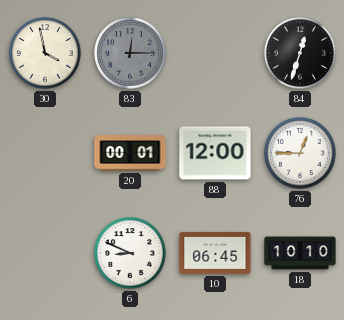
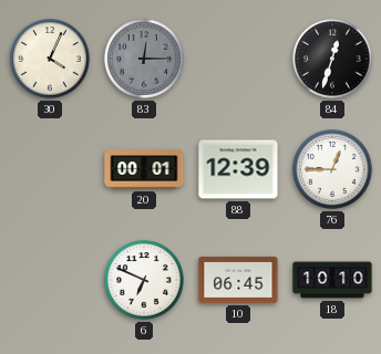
30: 3:58 -> 4:04
88: 12:00 -> 12:39
6: 8:49 -> 6:49
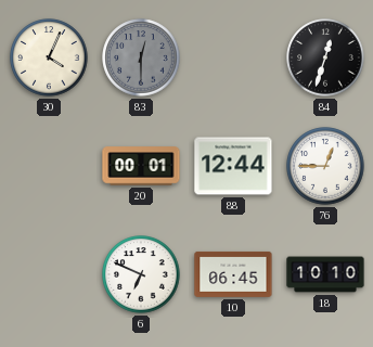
83: 12:15 -> 12:30
88: 12:39 -> 12:44
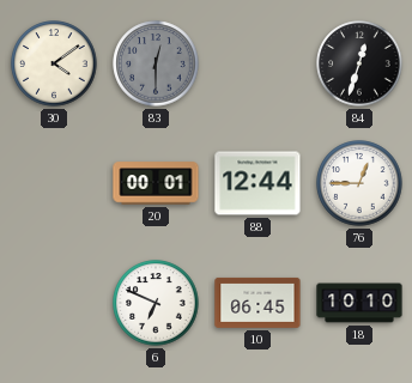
30: 4:04 -> 4:09
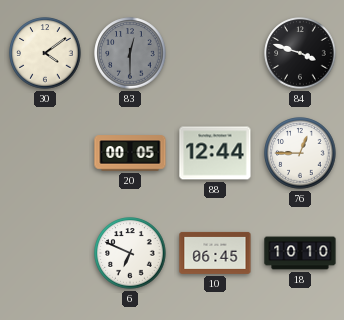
84: 12:33 -> 3:48
20: 00:01 -> 00:05
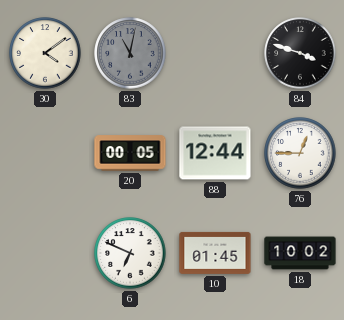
83: 12:30 -> 11:02
10: 06:45 -> 01:45
18: 10:10 -> 10:02
